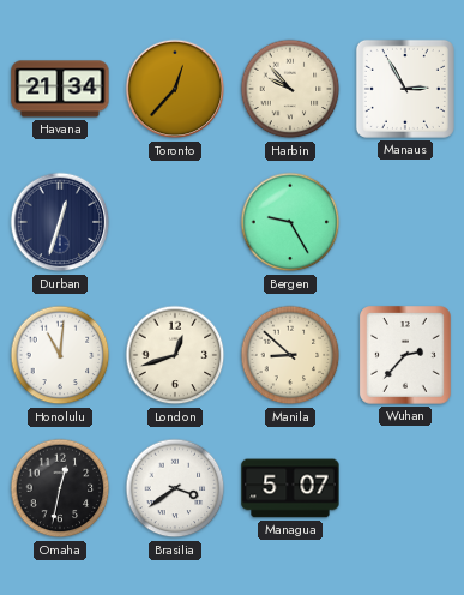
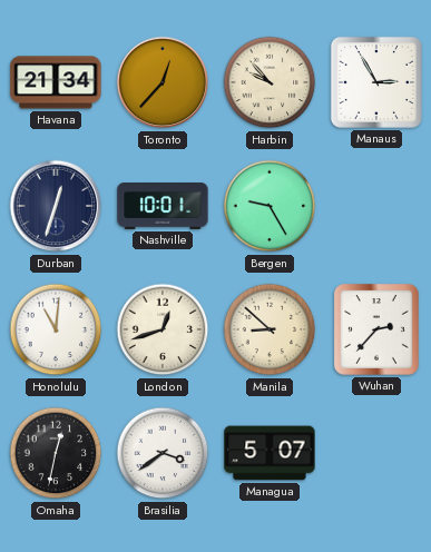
Nashville: none -> 10:01
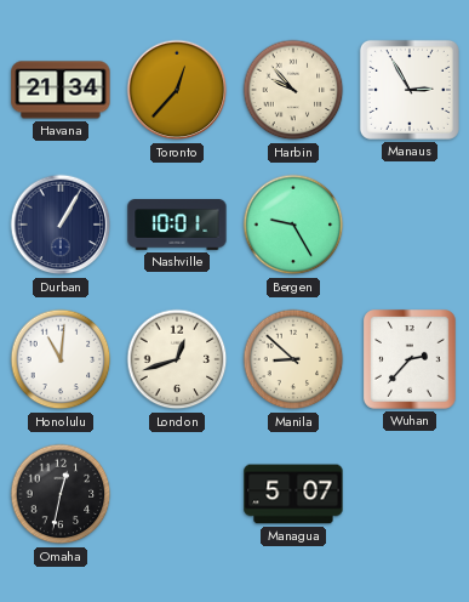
Durban: 12:33 -> 1:05
Brasilia: 3:39 -> none
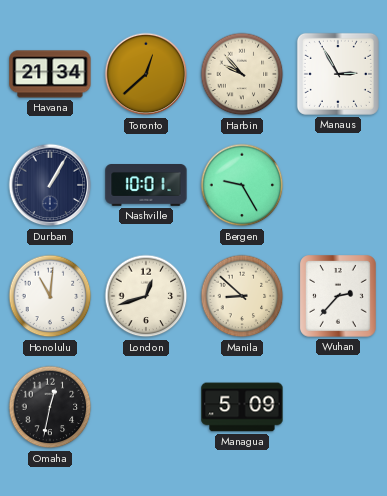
Toronto: 12:37 -> 12:38
Managua: 5:07 -> 5:09
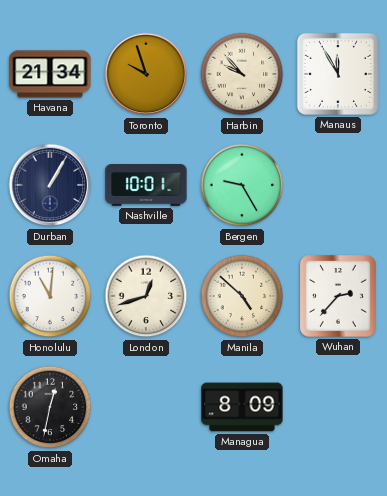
Toronto: 12:38 -> 9:57
Manaus: 2:55 -> 11:55
Manila: 8:52 -> 4:52
Managua: 5:09 -> 8:09
